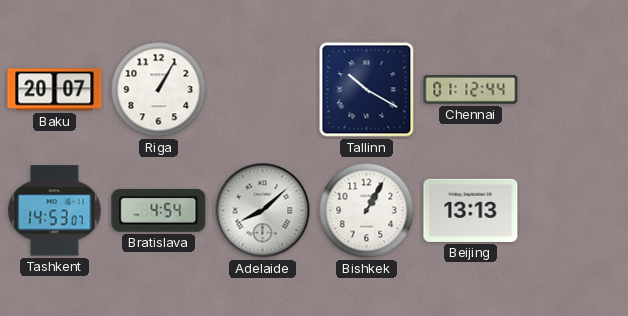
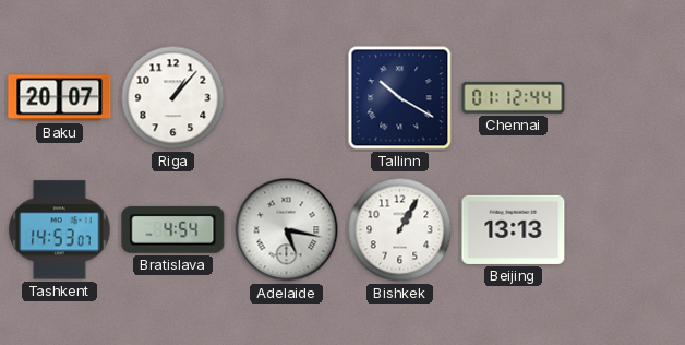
Riga: 1:05 -> 1:07
Adelaide: 8:08 -> 5:17
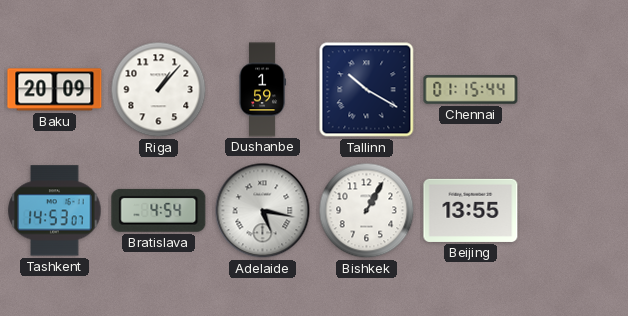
Baku: 20:07 -> 20:09
Dushanbe: none -> 1:59
Chennai: 01:12 -> 01:15
Beijing: 13:13 -> 13:55
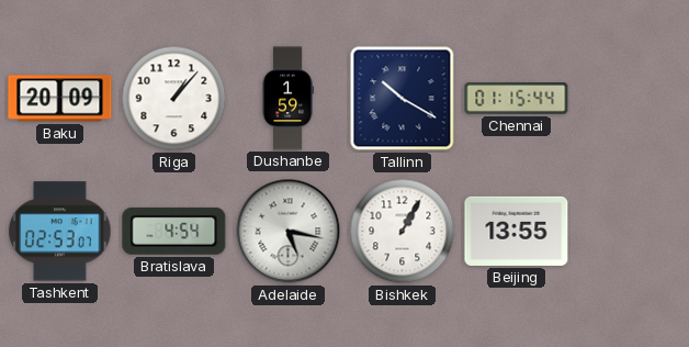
Tashkent: 14:53 -> 02:53
